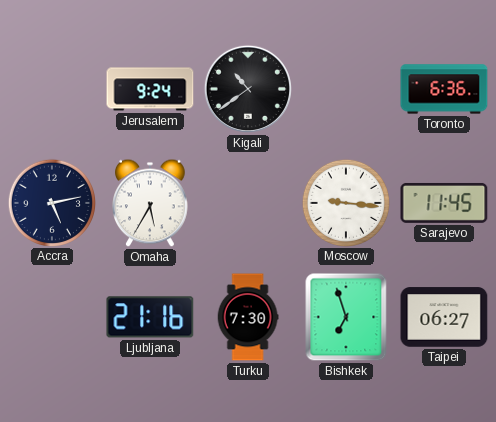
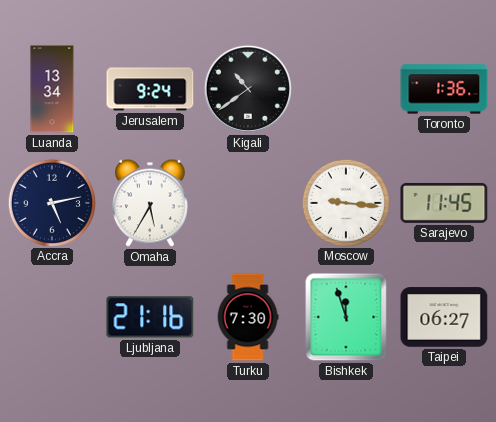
Luanda: none -> 13:34
Toronto: 6:36 -> 1:36
Bishkek: 6:57 -> 11:57
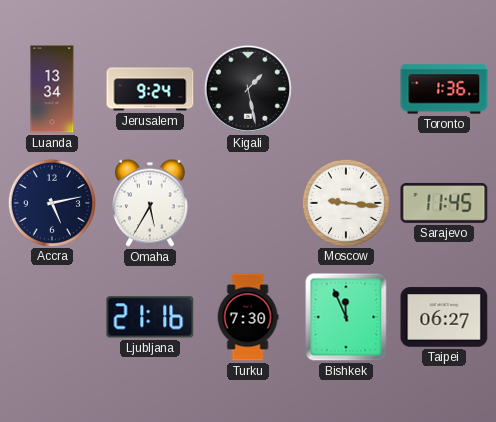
Kigali: 10:39 -> 1:28
Bishkek: 11:57 -> 11:56
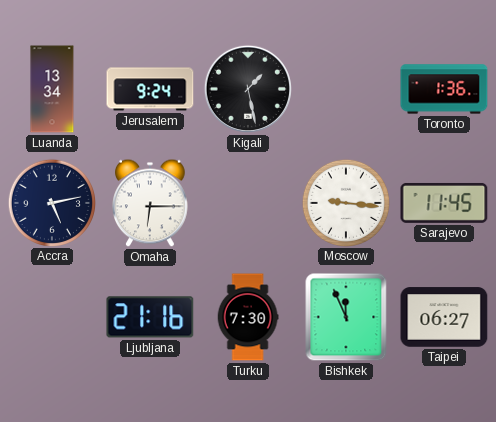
Omaha: 5:35 -> 6:15
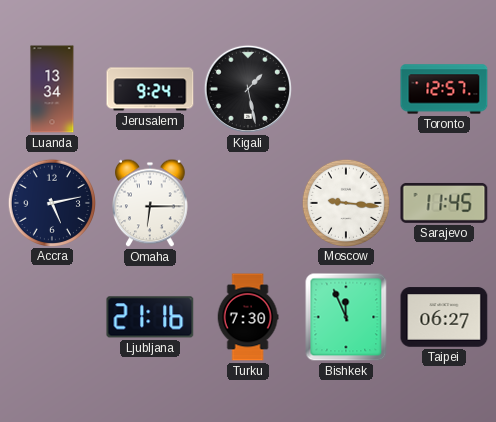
Toronto: 1:36 -> 12:57
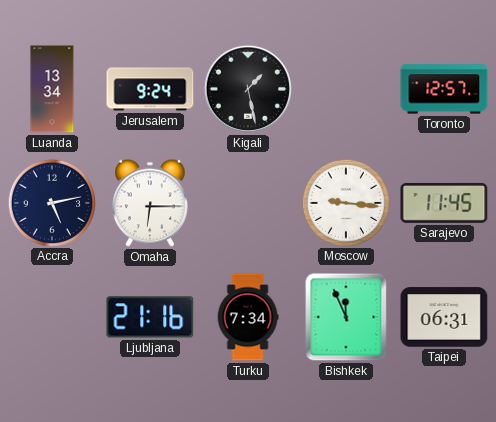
Turku: 7:30 -> 7:34
Taipei: 06:27 -> 06:31
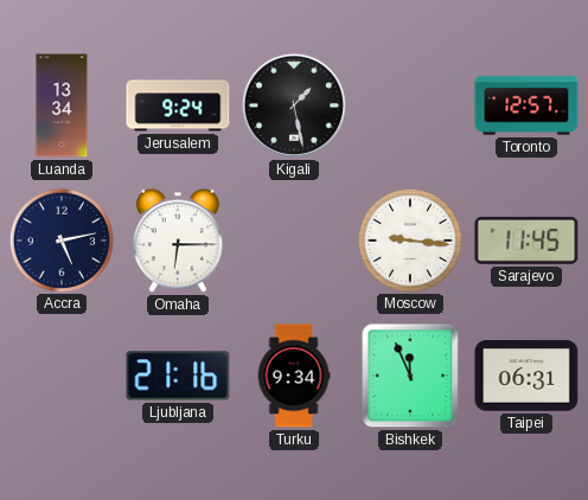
Turku: 7:34 -> 9:34
